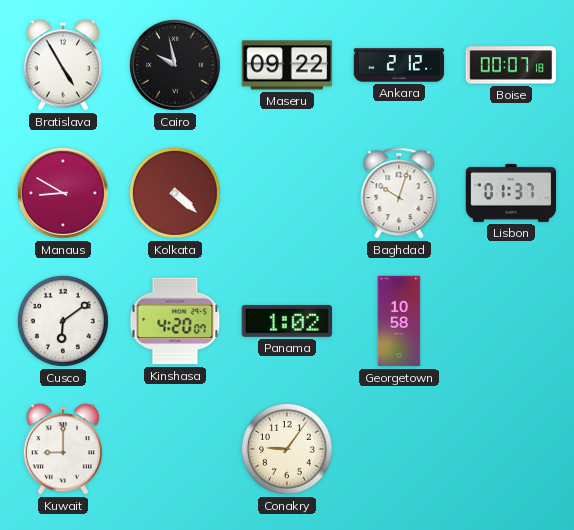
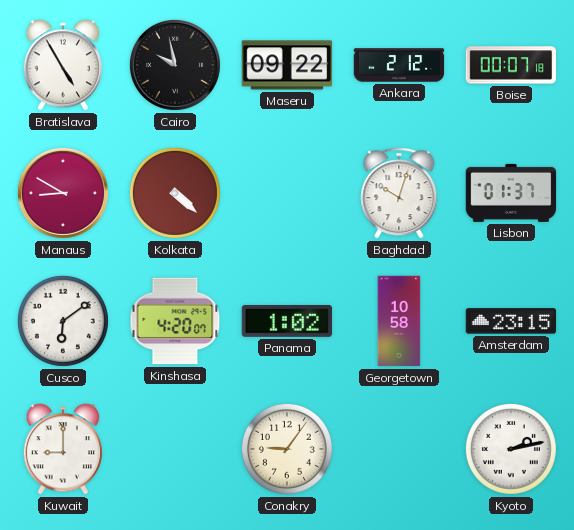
Amsterdam: none -> 23:15
Kyoto: none -> 2:13
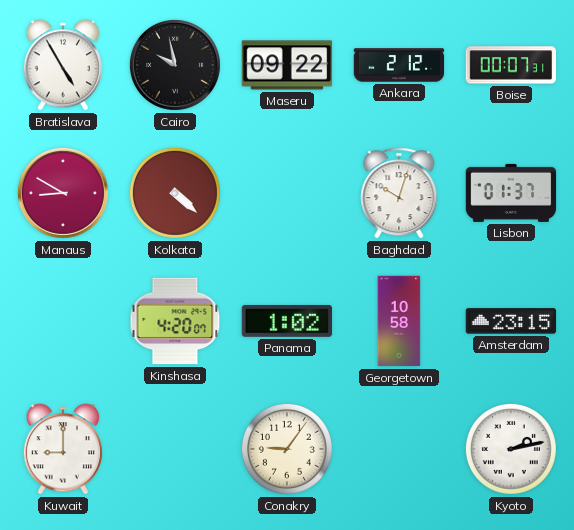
Boise: 00:07:18 -> 00:07:31
Cusco: 6:09 -> none
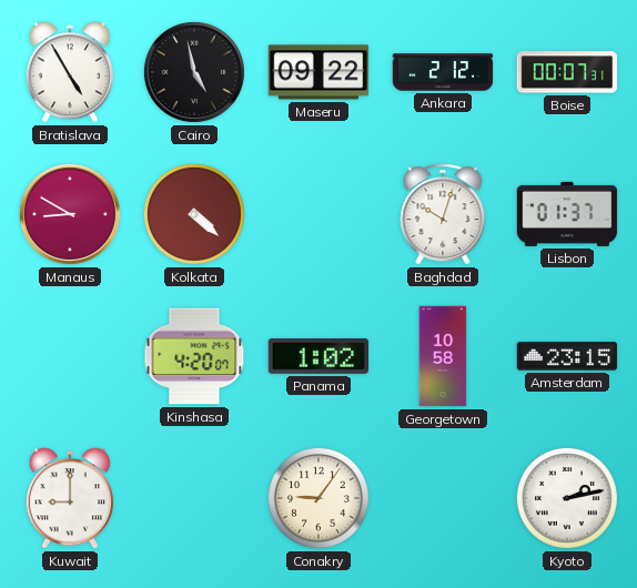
Cairo: 9:58 -> 4:58
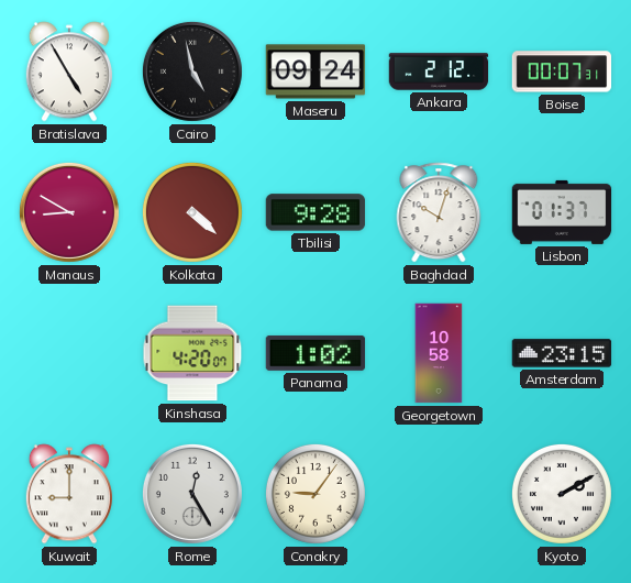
Maseru: 09:22 -> 09:24
Tbilisi: none -> 9:28
Rome: none -> 12:25
Kyoto: 2:13 -> 2:10
